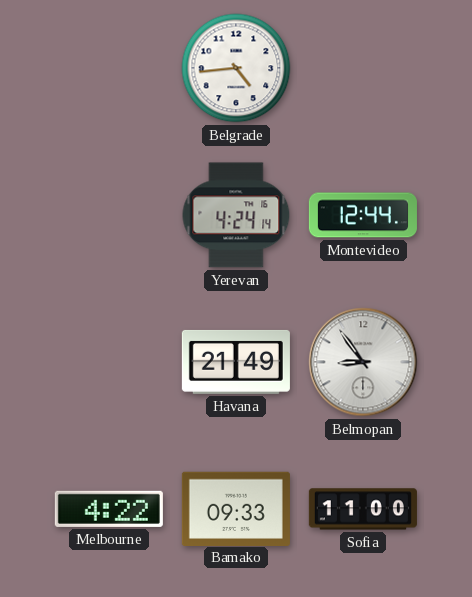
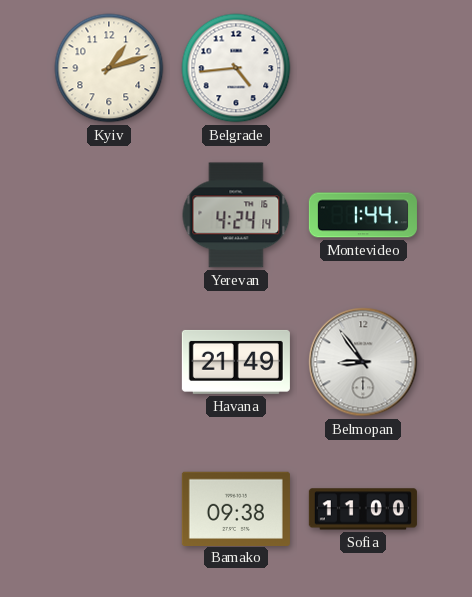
Kyiv: none -> 1:12
Montevideo: 12:44 -> 1:44
Melbourne: 4:22 -> none
Bamako: 09:33 -> 09:38
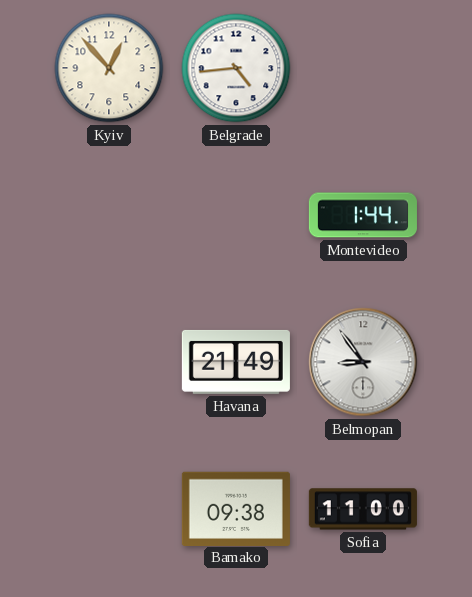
Kyiv: 1:12 -> 12:53
Yerevan: 4:24 -> none
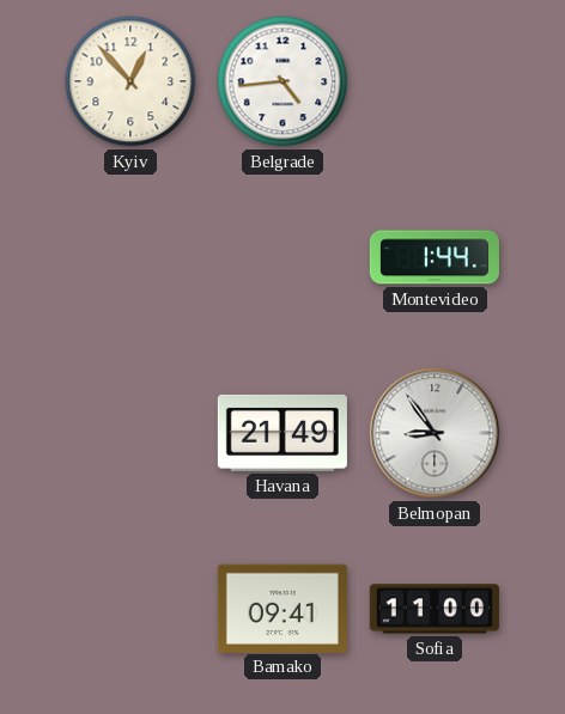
Bamako: 09:38 -> 09:41
